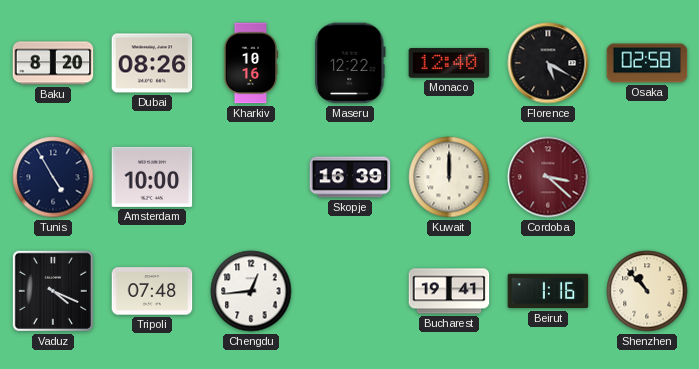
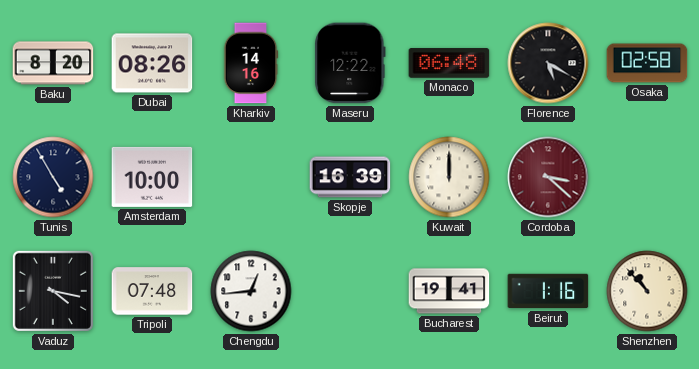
Kharkiv: 10:16 -> 14:16
Monaco: 12:40 -> 06:48
Vaduz: 4:19 -> 4:17
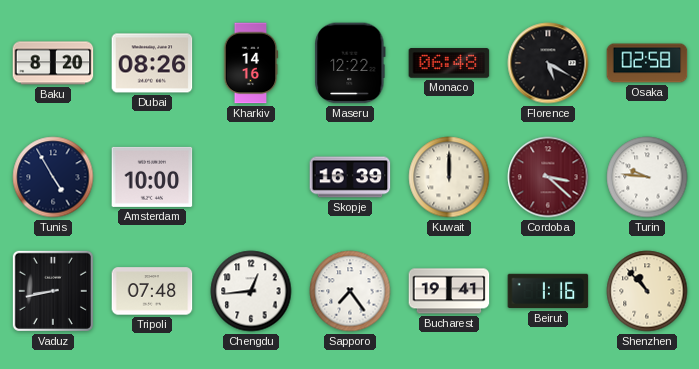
Turin: none -> 9:46
Vaduz: 4:17 -> 8:43
Sapporo: none -> 7:24
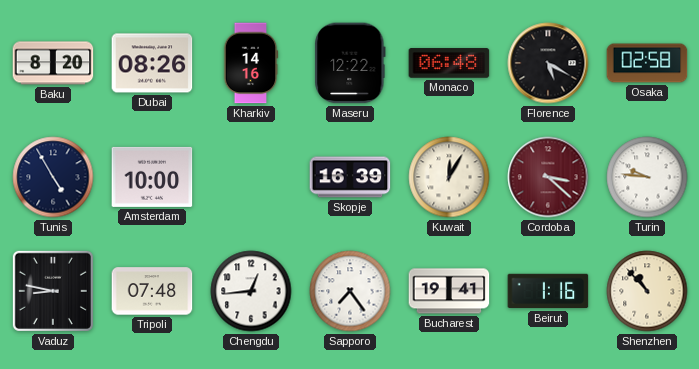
Kuwait: 12:00 -> 12:05
Vaduz: 8:43 -> 8:47
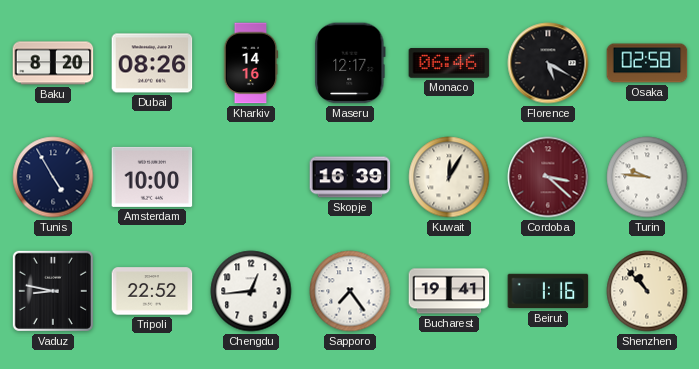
Maseru: 12:22 -> 12:17
Monaco: 06:48 -> 06:46
Tripoli: 07:48 -> 22:52
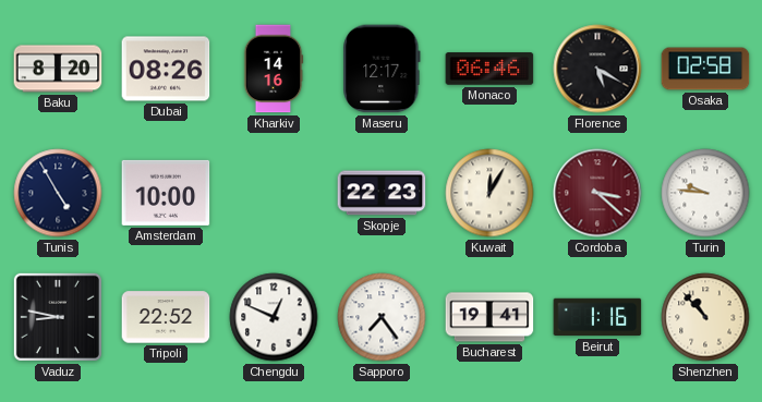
Skopje: 16:39 -> 22:23
Chengdu: 12:44 -> 12:49
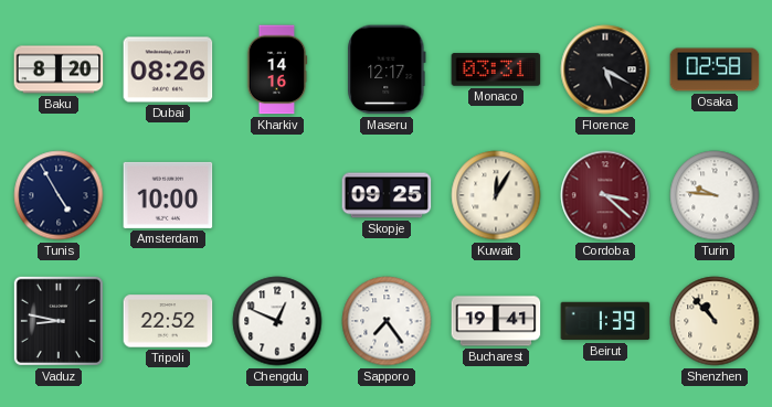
Monaco: 06:46 -> 03:31
Skopje: 22:23 -> 09:25
Beirut: 1:16 -> 1:39
